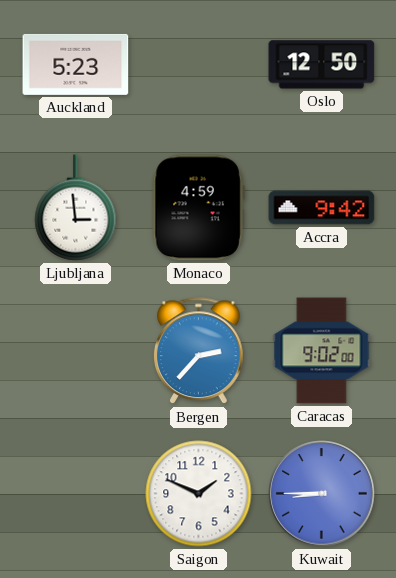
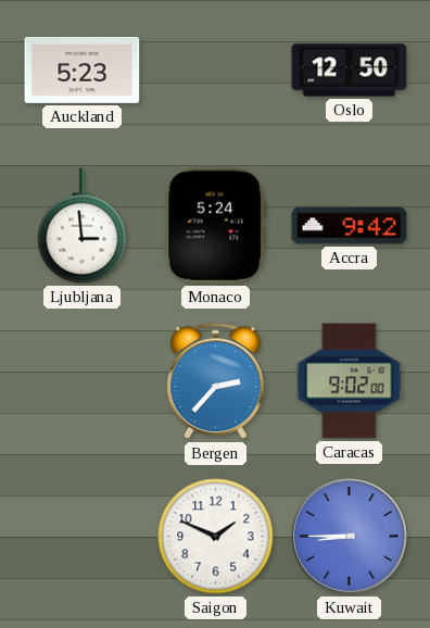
Monaco: 4:59 -> 5:24
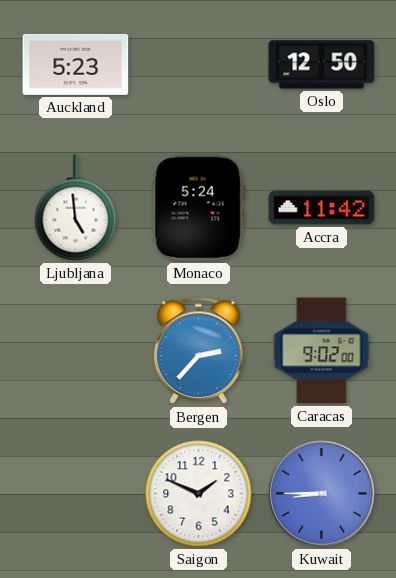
Ljubljana: 2:59 -> 4:59
Accra: 9:42 -> 11:42
